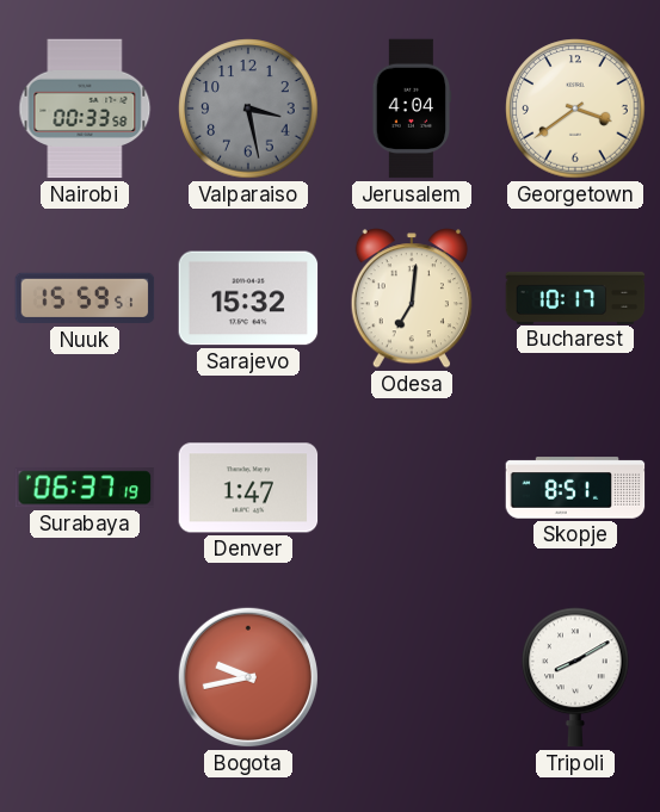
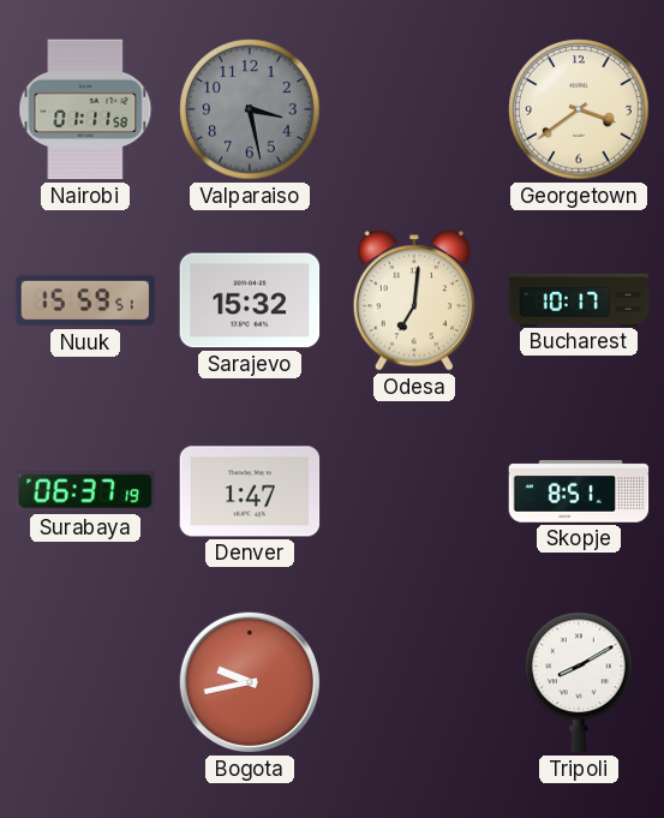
Nairobi: 00:33 -> 01:11
Jerusalem: 4:04 -> none
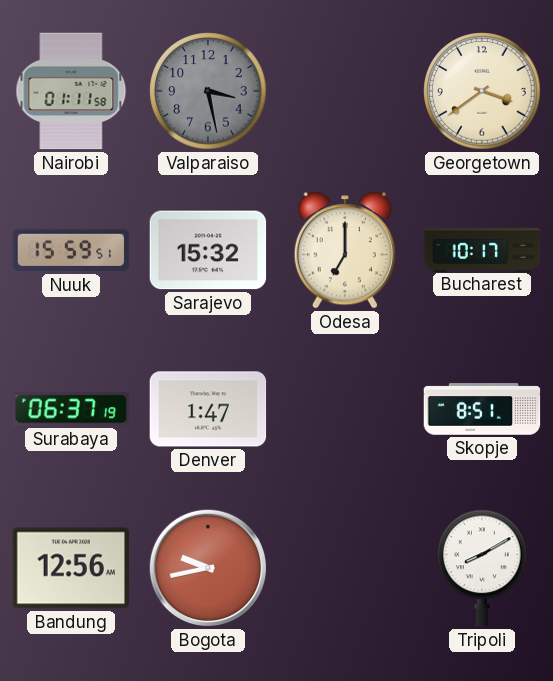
Odesa: 7:01 -> 7:00
Bandung: none -> 12:56
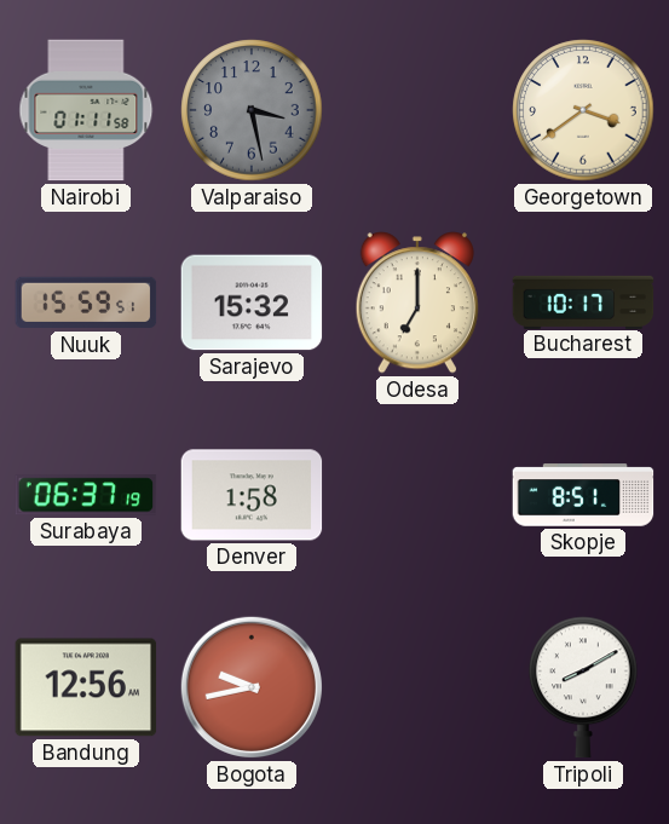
Denver: 1:47 -> 1:58
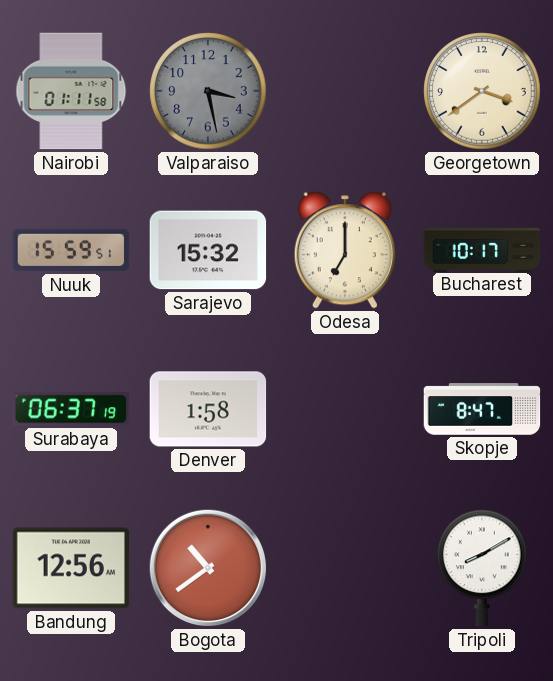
Skopje: 8:51 -> 8:47
Bogota: 9:43 -> 10:39
